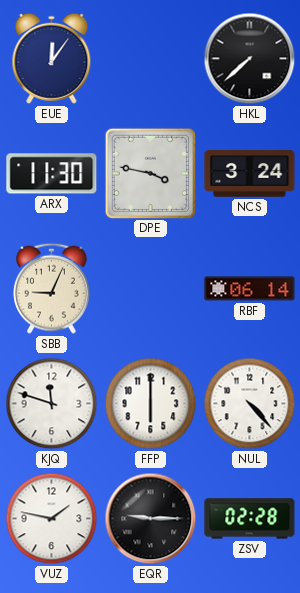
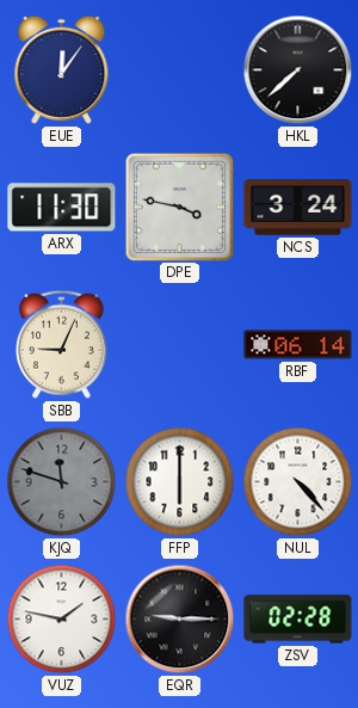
KJQ dial: white -> grey
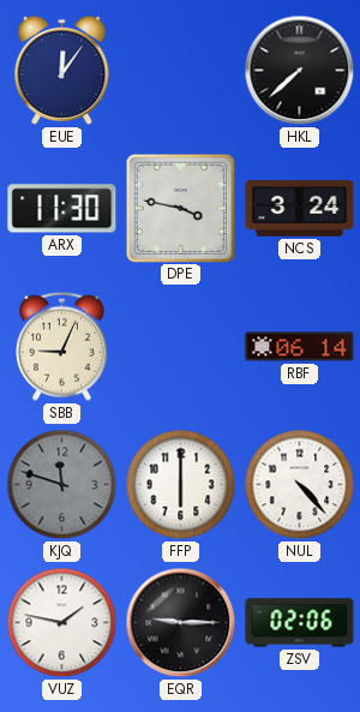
ZSV: 02:28 -> 02:06
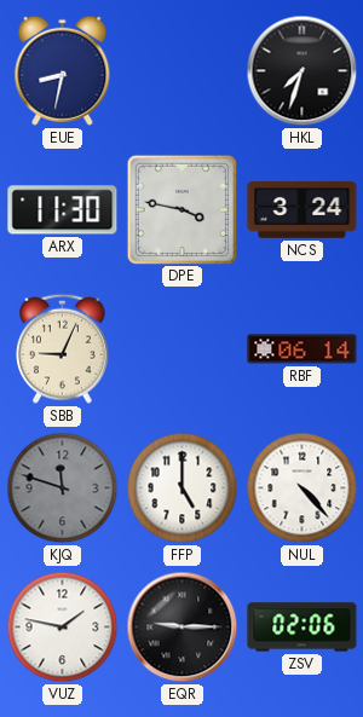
EUE: 12:06 -> 8:32
HKL: 7:38 -> 7:33
FFP: 6:00 -> 5:00
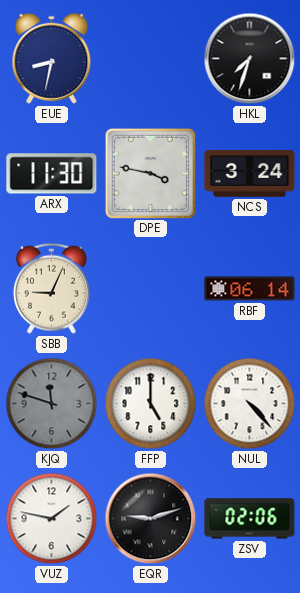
EQR: 9:15 -> 9:12
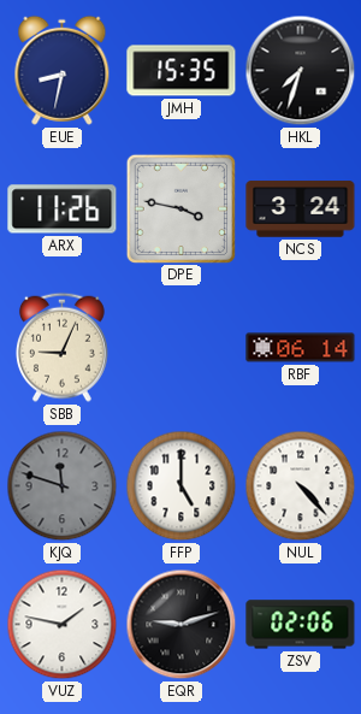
JMH: none -> 15:35
ARX: 11:30 -> 11:26
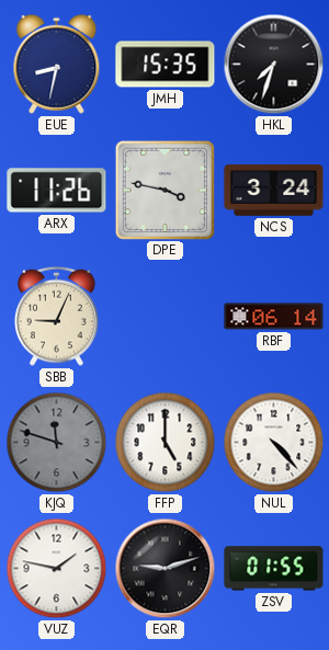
ZSV: 02:06 -> 01:55
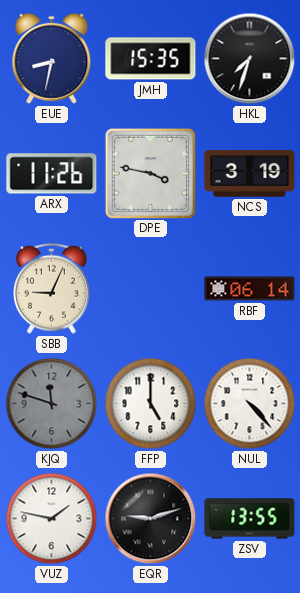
NCS: 3:24 -> 3:19
ZSV: 01:55 -> 13:55
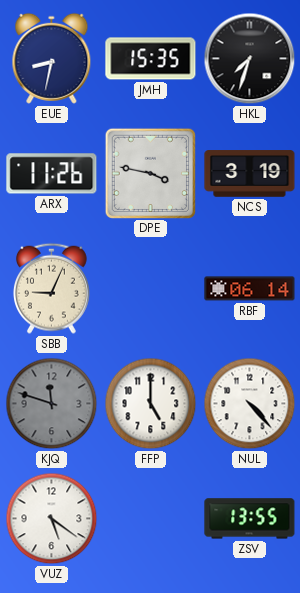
VUZ: 1:47 -> 5:21
EQR: 9:12 -> none
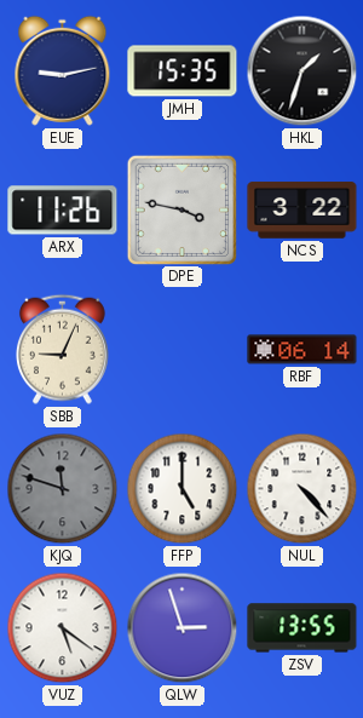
EUE: 8:32 -> 9:13
HKL: 7:33 -> 1:33
NCS: 3:19 -> 3:22
QLW: none -> 2:57
